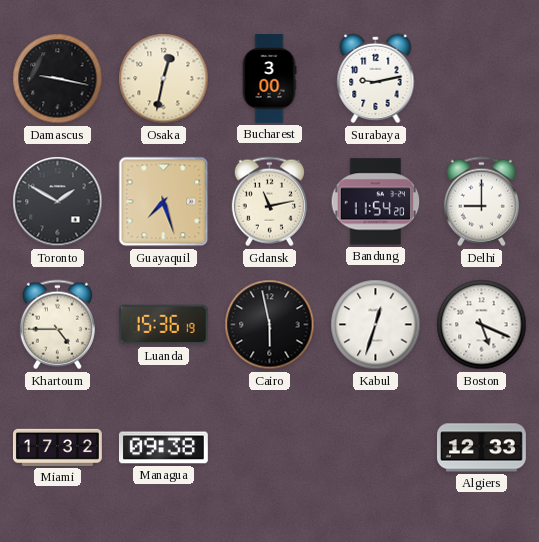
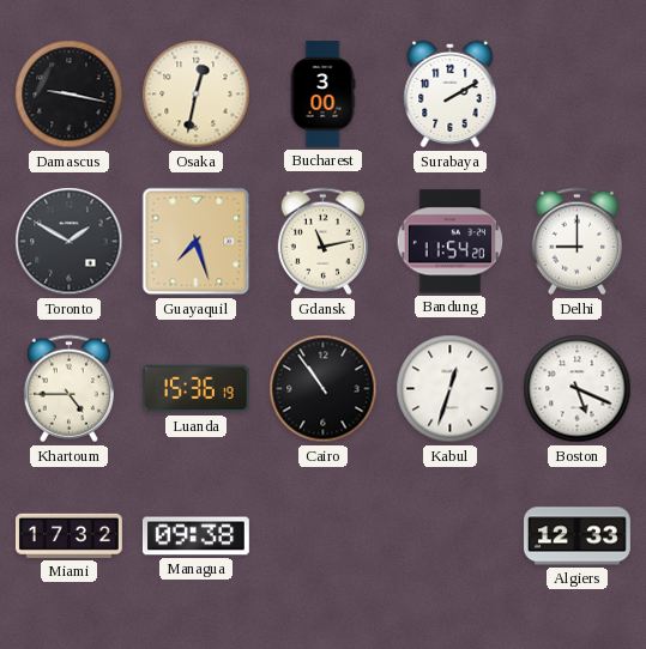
Surabaya: 9:13 -> 2:10
Cairo: 5:58 -> 10:54
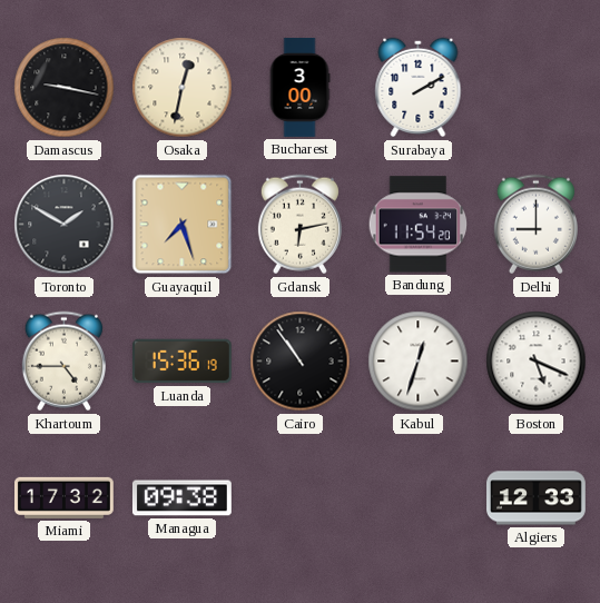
Gdansk: 11:13 -> 6:13
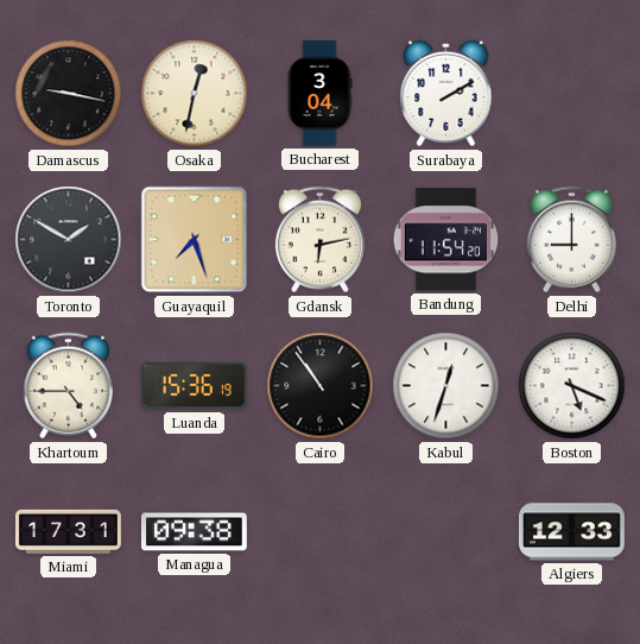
Bucharest: 3:00 -> 3:04
Miami: 17:32 -> 17:31
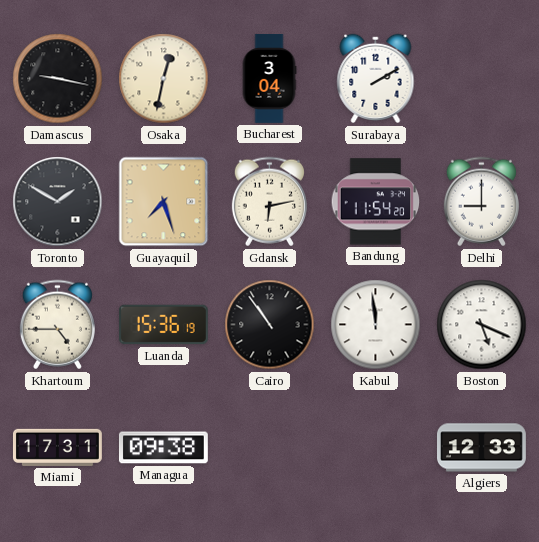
Kabul: 12:33 -> 11:59
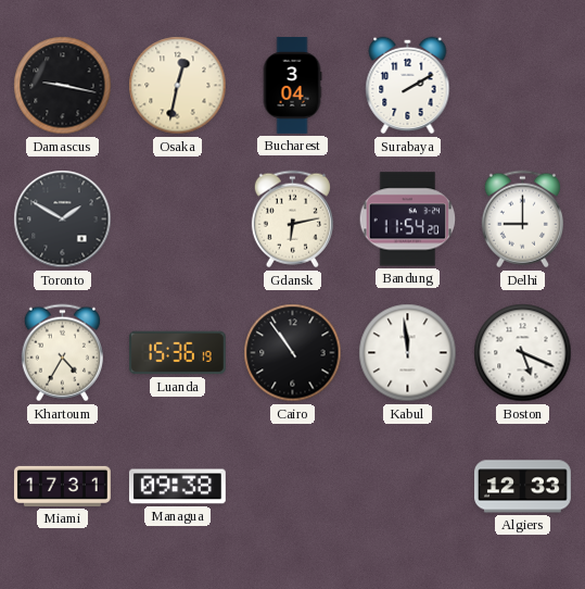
Guayaquil: 7:27 -> none
Khartoum: 4:45 -> 4:35
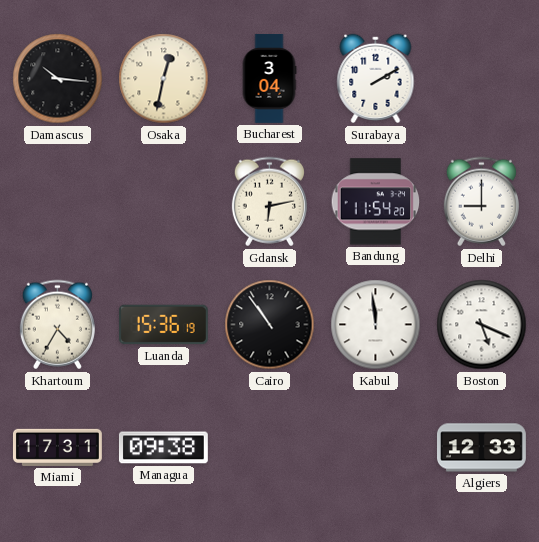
Damascus: 9:17 -> 10:16
Toronto: 1:50 -> none
